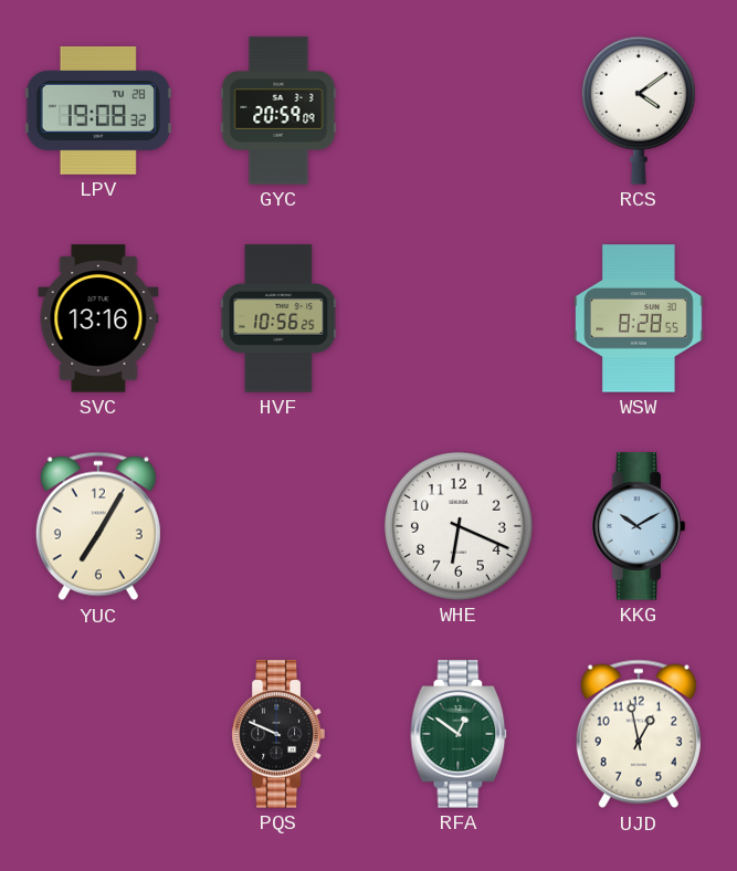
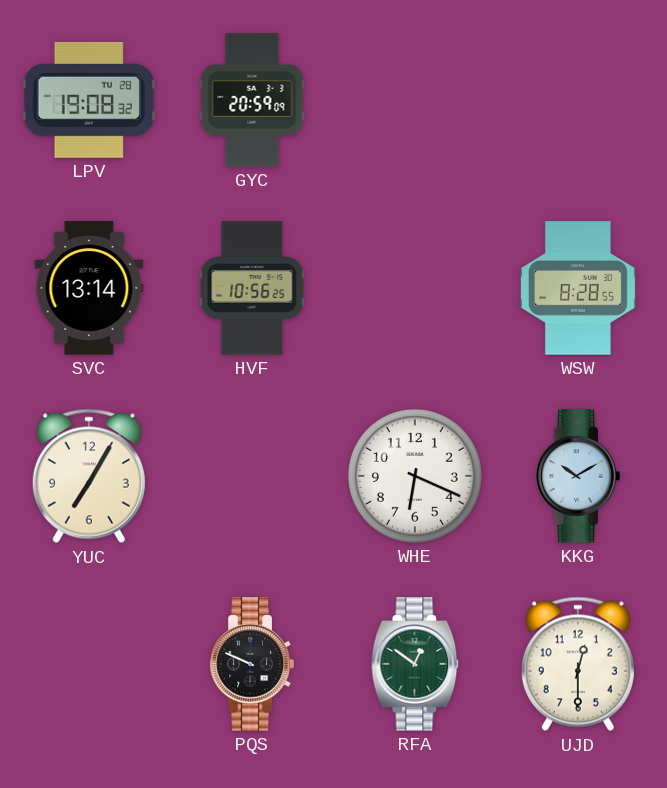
RCS: 4:09 -> none
SVC: 13:16 -> 13:14
UJD: 12:58 -> 12:30
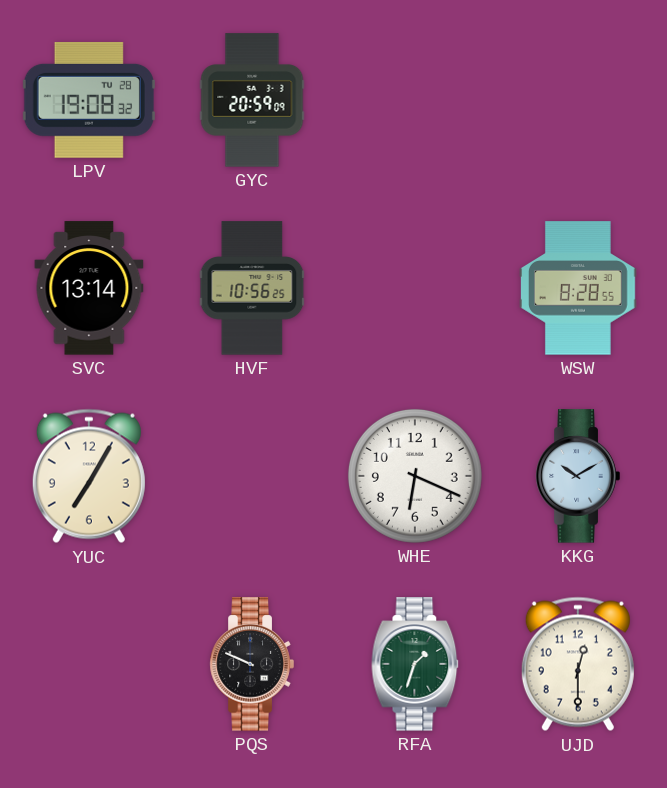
RFA: 12:51 -> 1:33
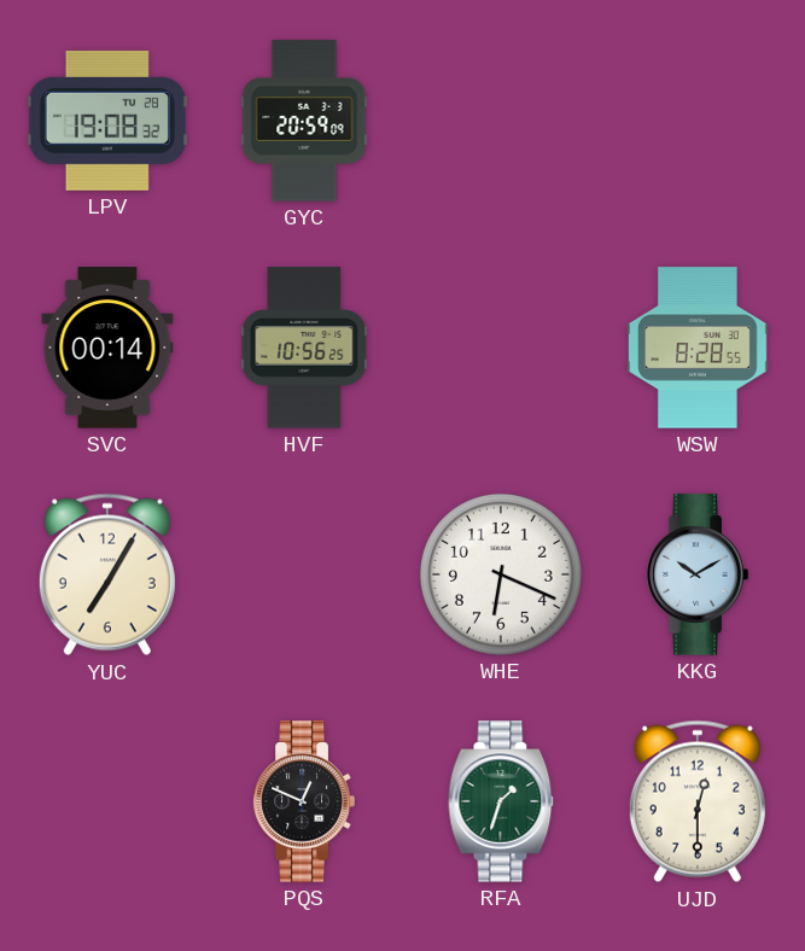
SVC: 13:14 -> 00:14
PQS: 9:49 -> 12:49
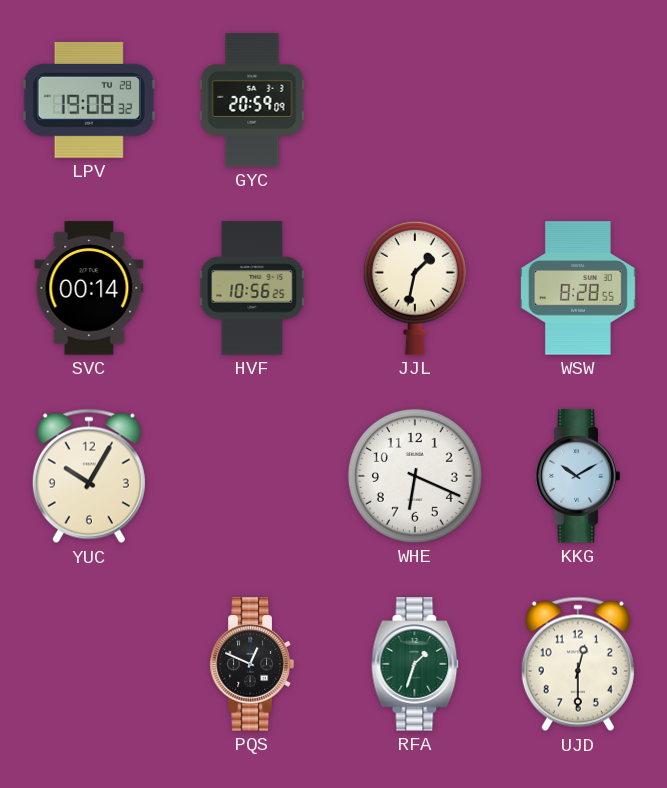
JJL: none -> 1:32
YUC: 7:05 -> 10:05
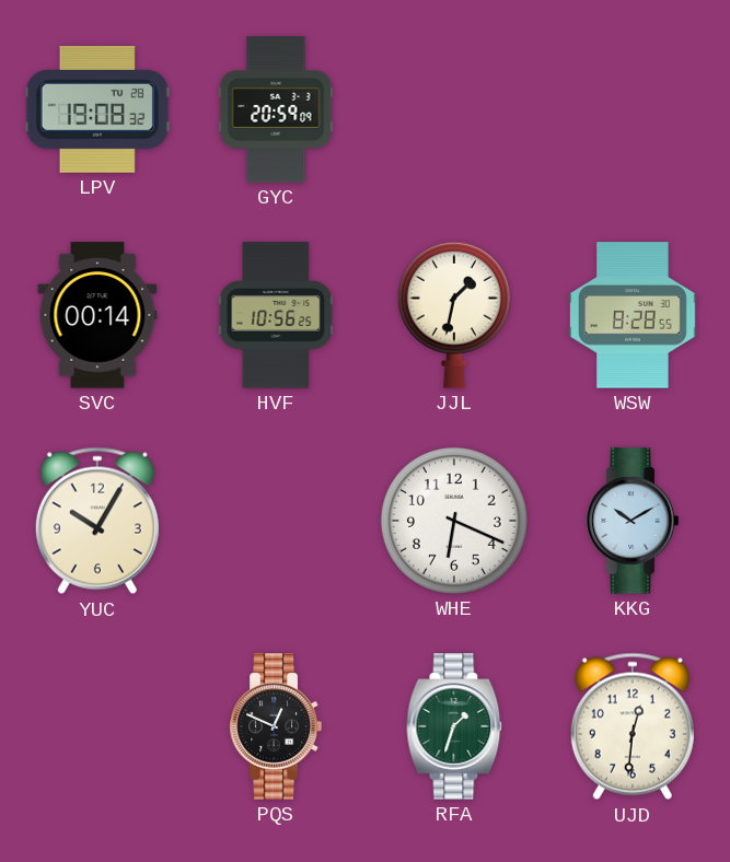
UJD: 12:30 -> 12:31
